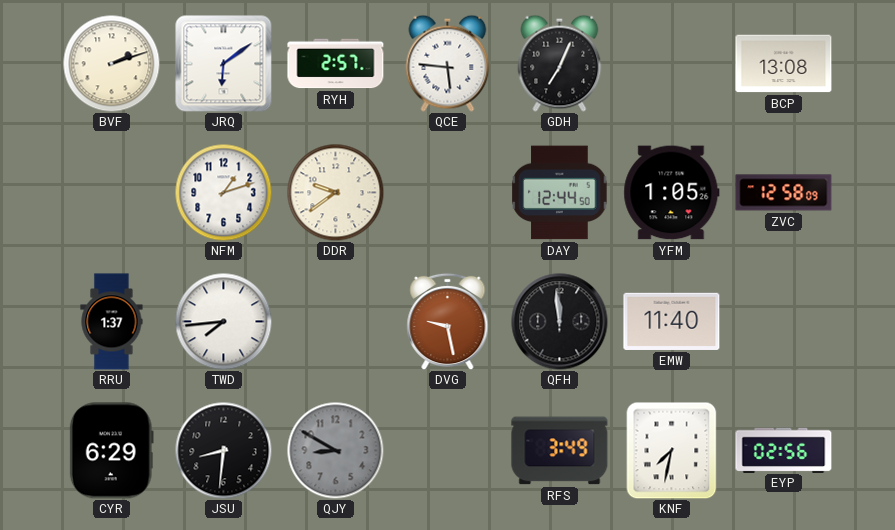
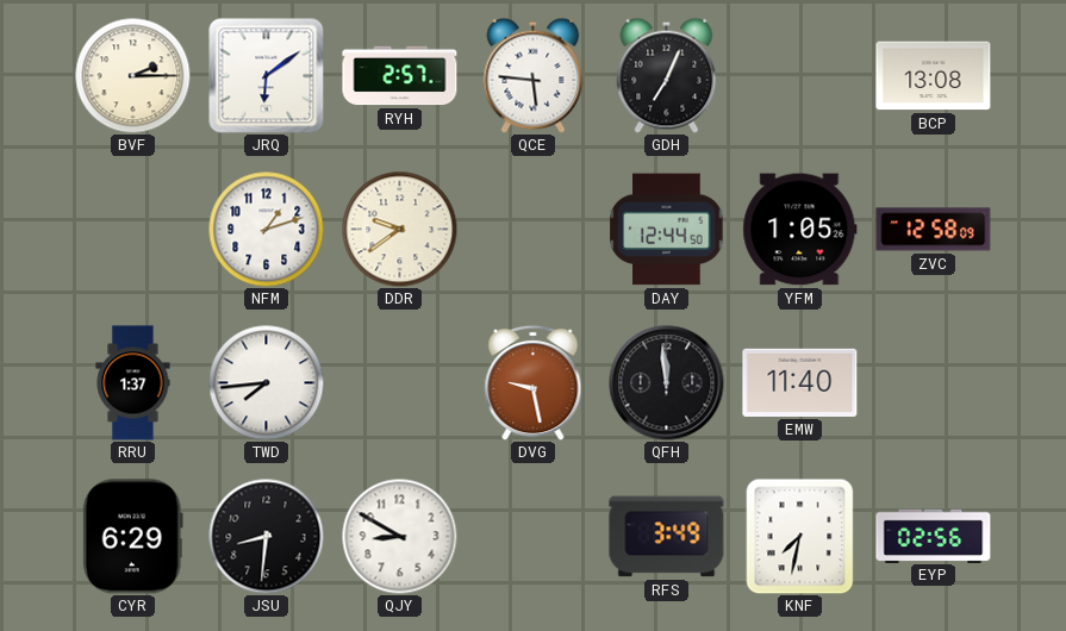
BVF: 2:12 -> 2:15
QJY dial: grey -> white
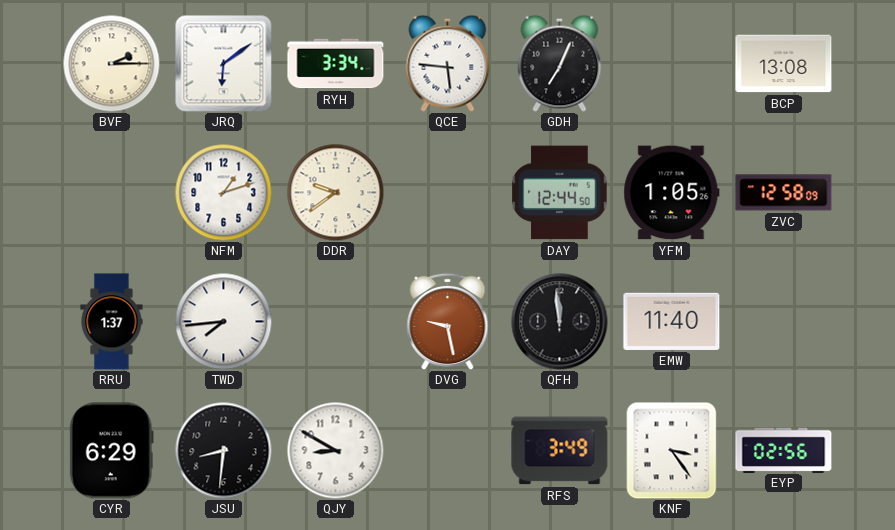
RYH: 2:57 -> 3:34
KNF: 7:32 -> 3:24
